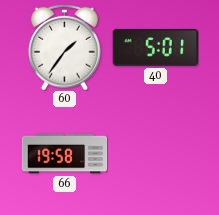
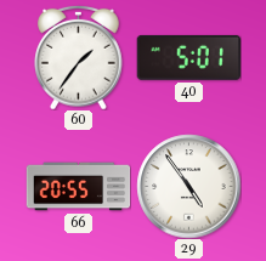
66: 19:58 -> 20:55
29: none -> 4:54
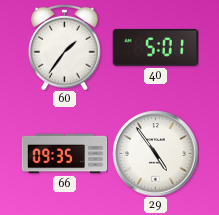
66: 20:55 -> 09:35
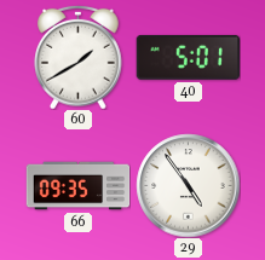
60: 1:36 -> 1:40
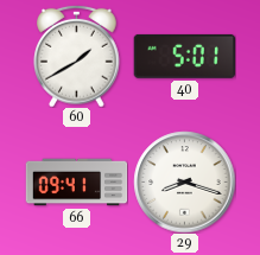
66: 09:35 -> 09:41
29: 4:54 -> 8:18
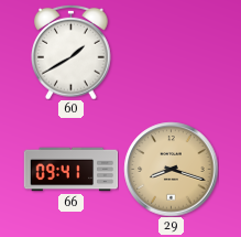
40: 5:01 -> none
29 dial: white -> champagne
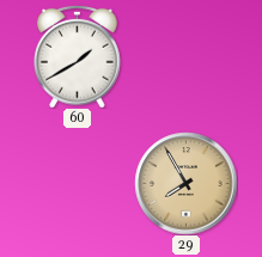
66: 09:41 -> none
29: 8:18 -> 7:55
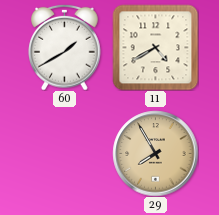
11: none -> 4:40
